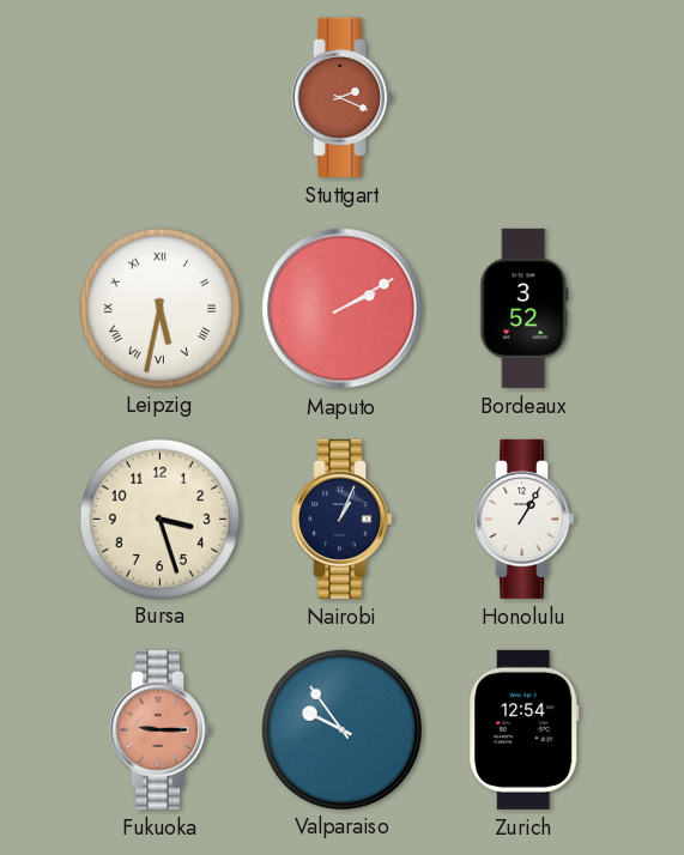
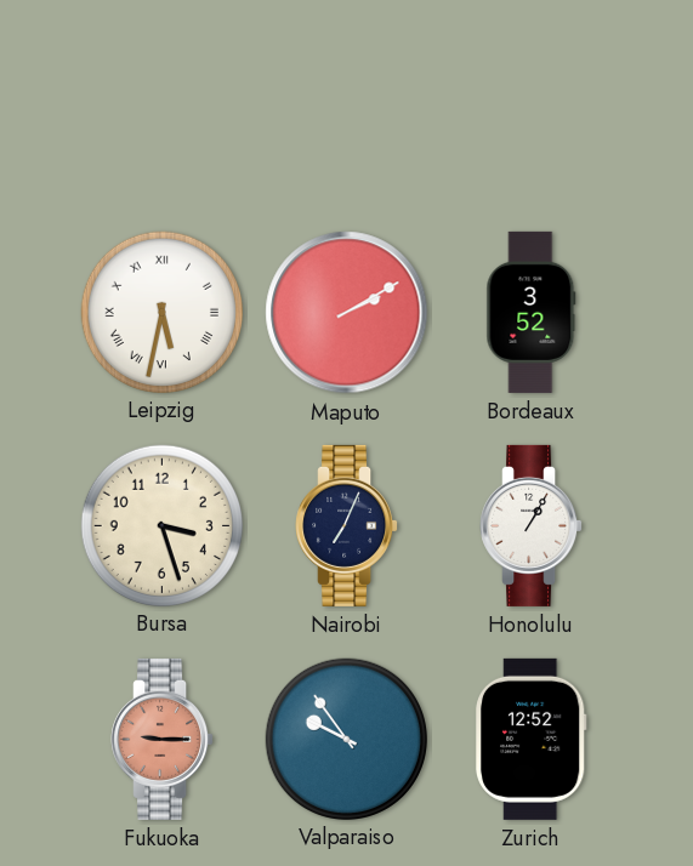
Stuttgart: 2:19 -> none
Nairobi: 1:04 -> 7:04
Zurich: 12:54 -> 12:52
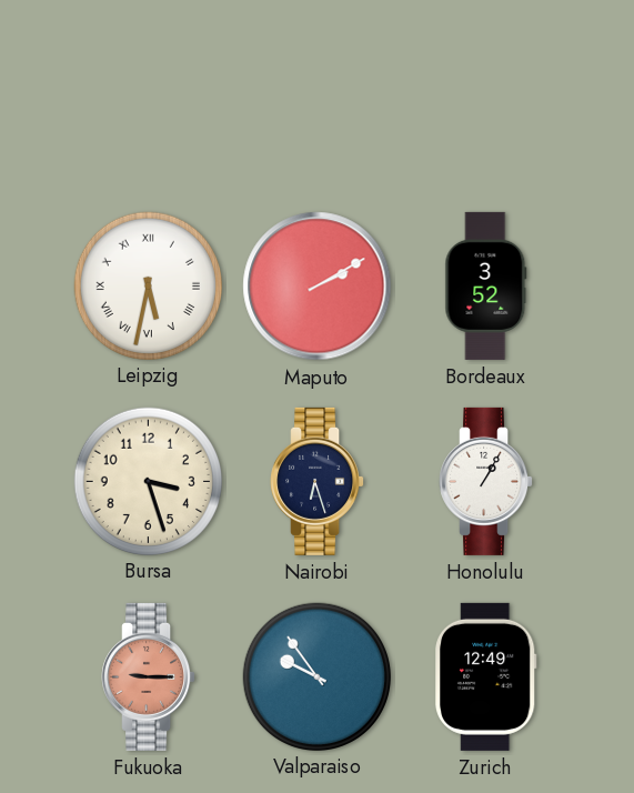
Nairobi: 7:04 -> 6:27
Zurich: 12:52 -> 12:49
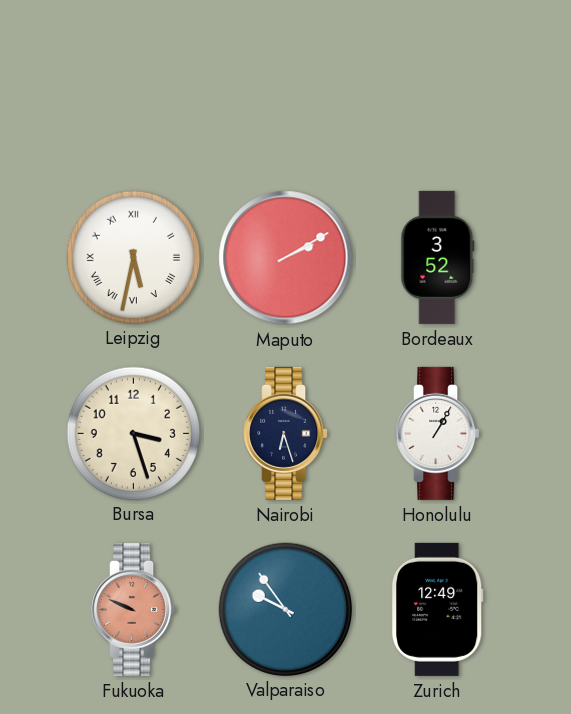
Fukuoka: 9:15 -> 9:49
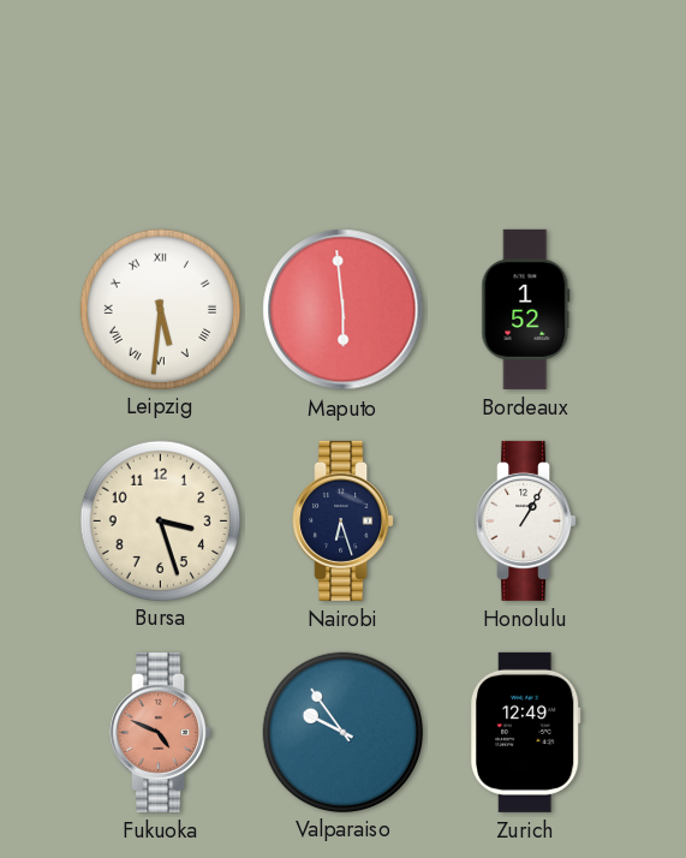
Leipzig: 5:32 -> 5:31
Maputo: 2:10 -> 5:59
Bordeaux: 3:52 -> 1:52
Fukuoka: 9:49 -> 4:49
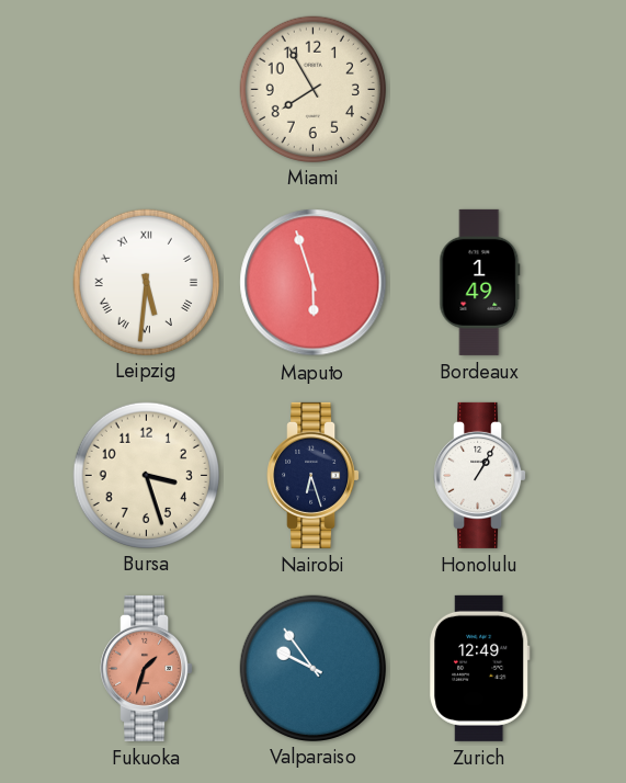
Miami: none -> 7:55
Maputo: 5:59 -> 5:57
Bordeaux: 1:52 -> 1:49
Fukuoka: 4:49 -> 1:33
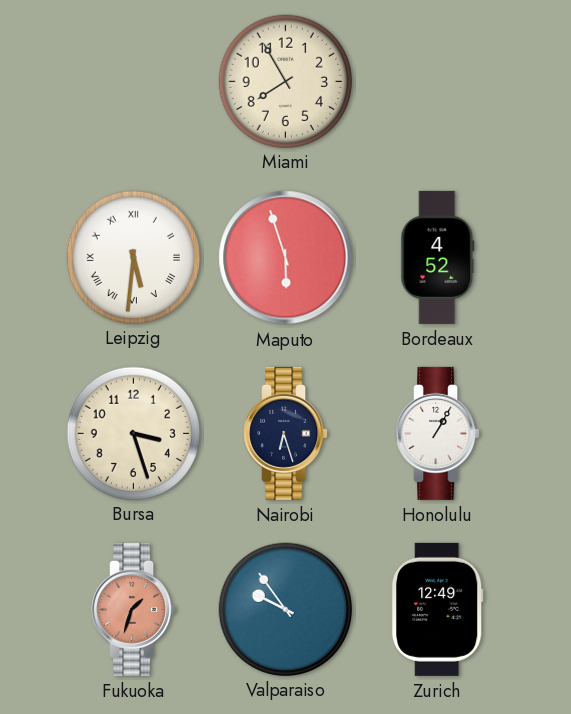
Bordeaux: 1:49 -> 4:52
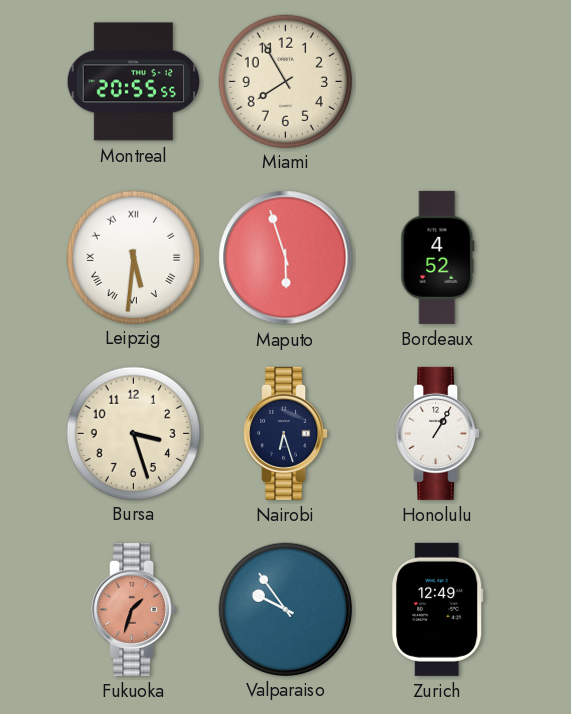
Montreal: none -> 20:55
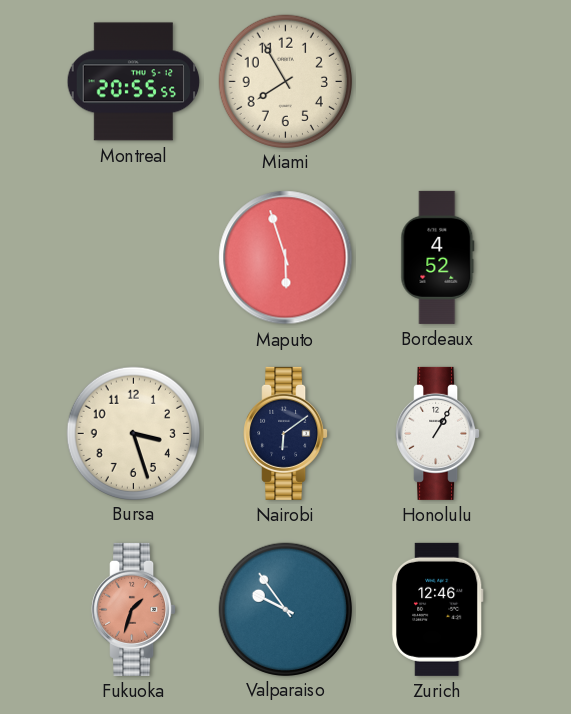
Leipzig: 5:31 -> none
Nairobi: 6:27 -> 6:09
Zurich: 12:49 -> 12:46
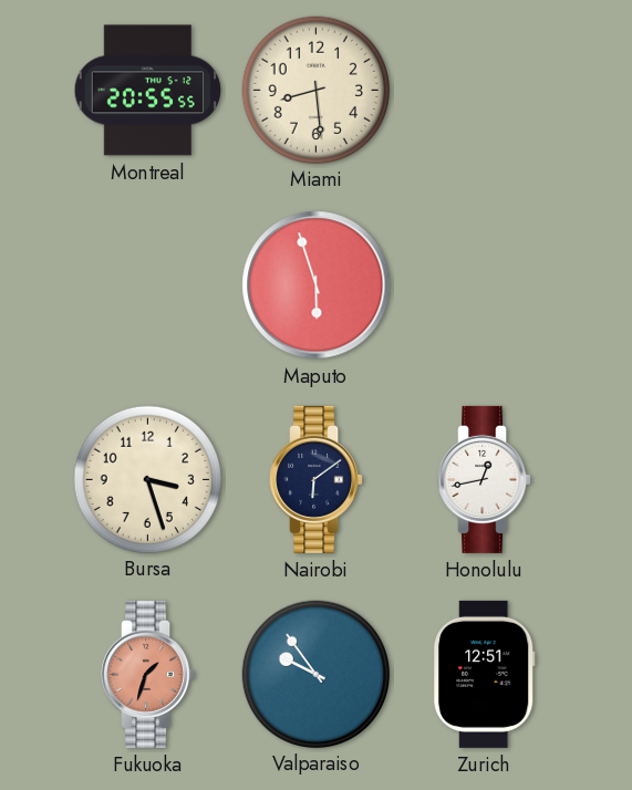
Miami: 7:55 -> 8:29
Bordeaux: 4:52 -> none
Honolulu: 1:05 -> 12:43
Zurich: 12:46 -> 12:51
